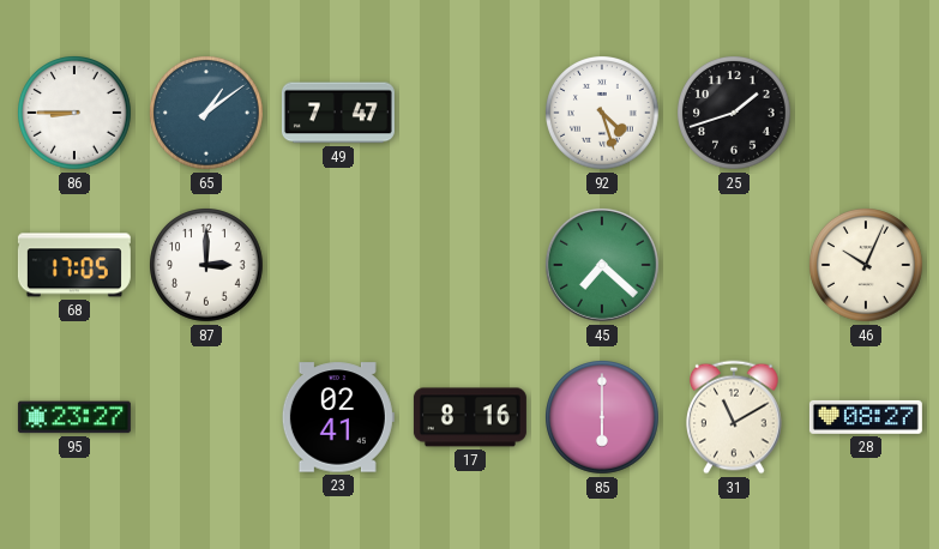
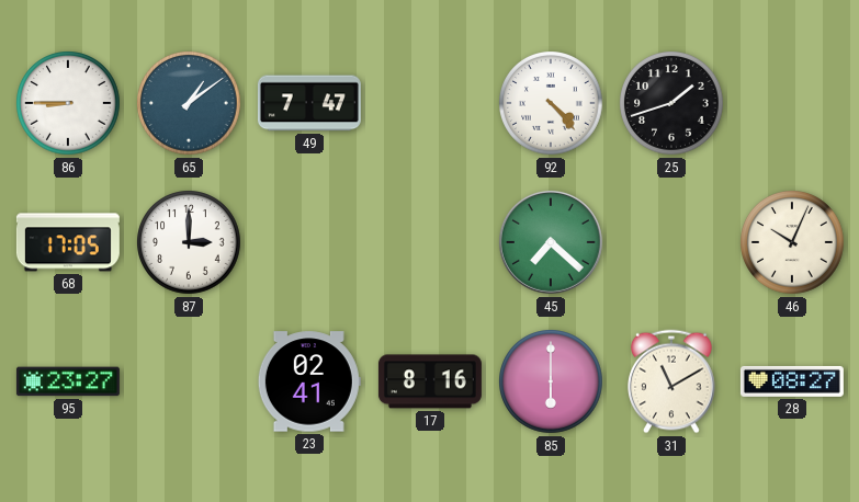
92: 4:27 -> 4:23
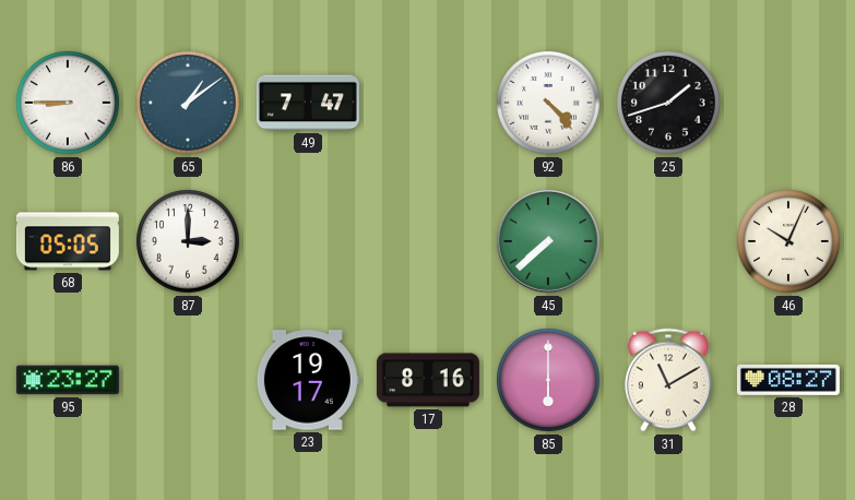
68: 17:05 -> 05:05
45: 7:22 -> 7:38
23: 02:41 -> 19:17
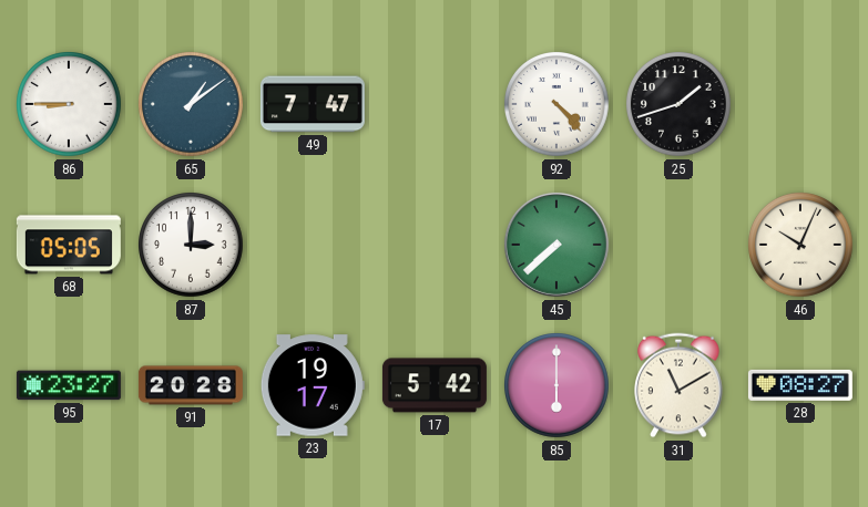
91: none -> 20:28
17: 8:16 -> 5:42
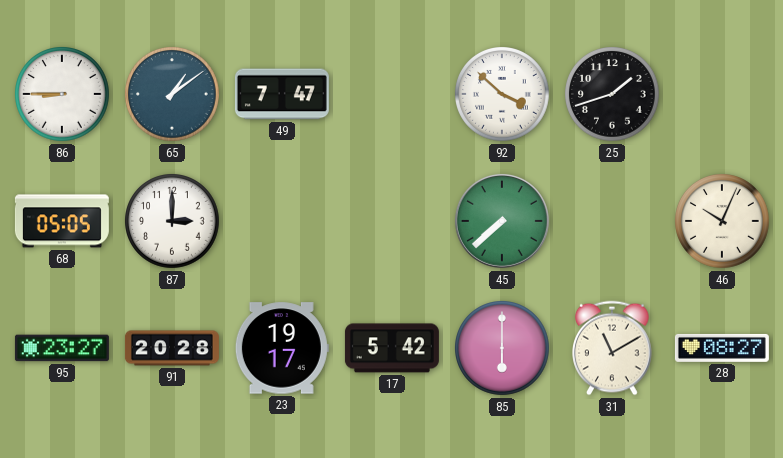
92: 4:23 -> 3:52
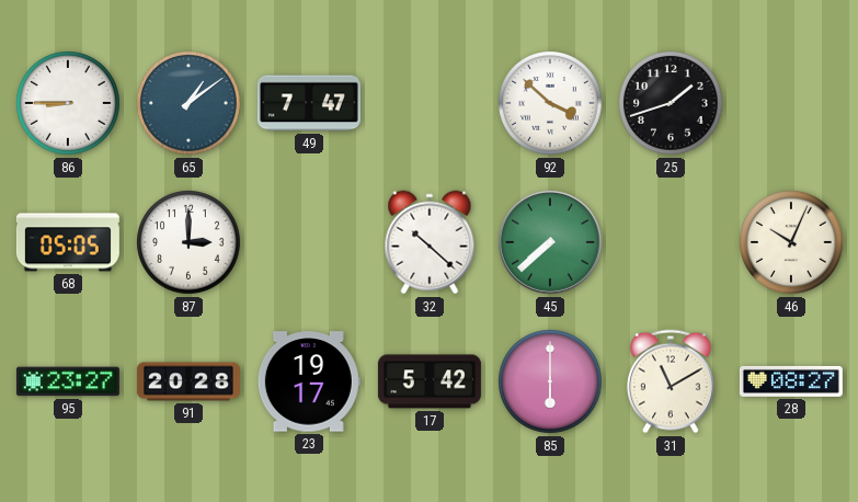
32: none -> 10:22
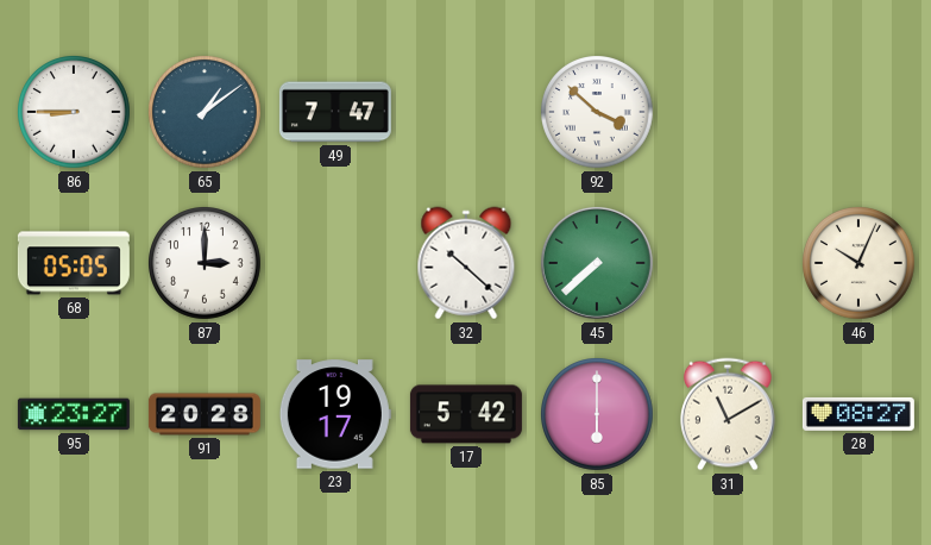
25: 1:42 -> none
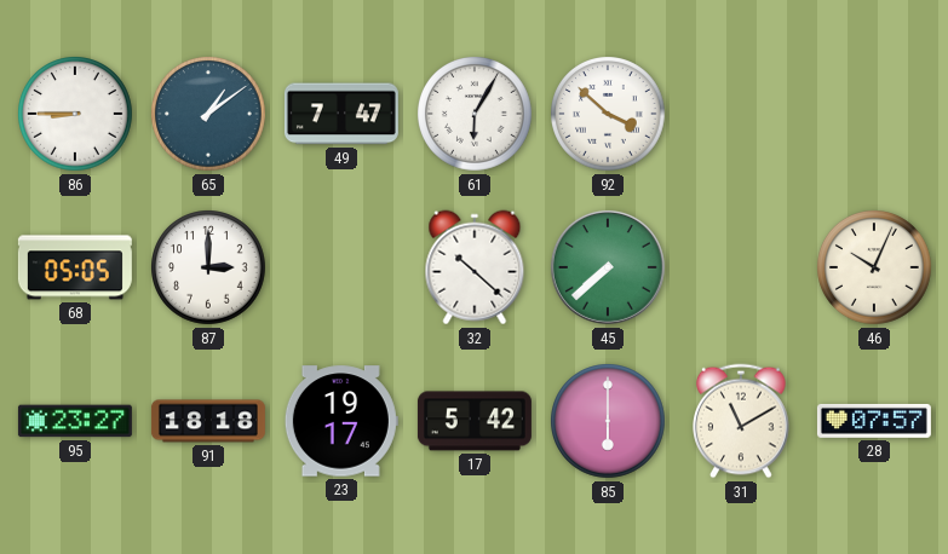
61: none -> 6:05
91: 20:28 -> 18:18
28: 08:27 -> 07:57
